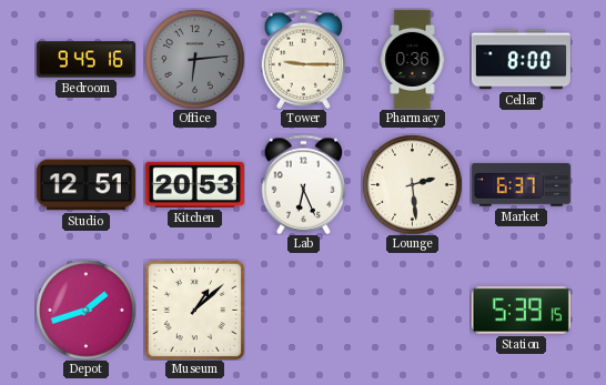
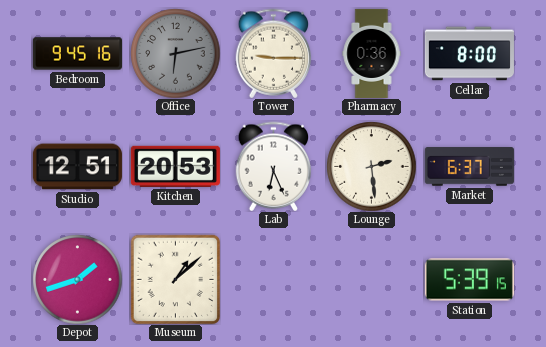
Office: 6:14 -> 6:13
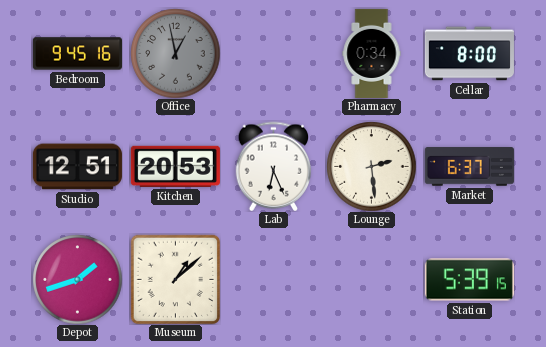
Office: 6:13 -> 12:58
Tower: 9:15 -> none
Pharmacy: 0:36 -> 0:34
